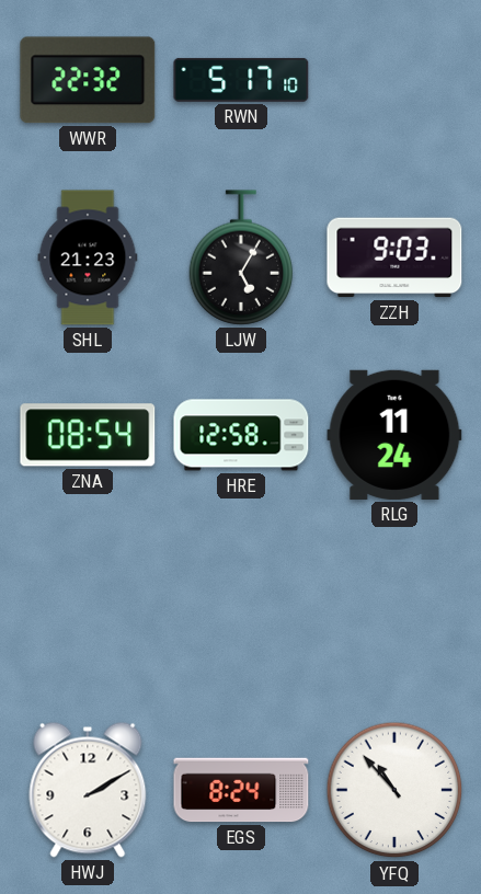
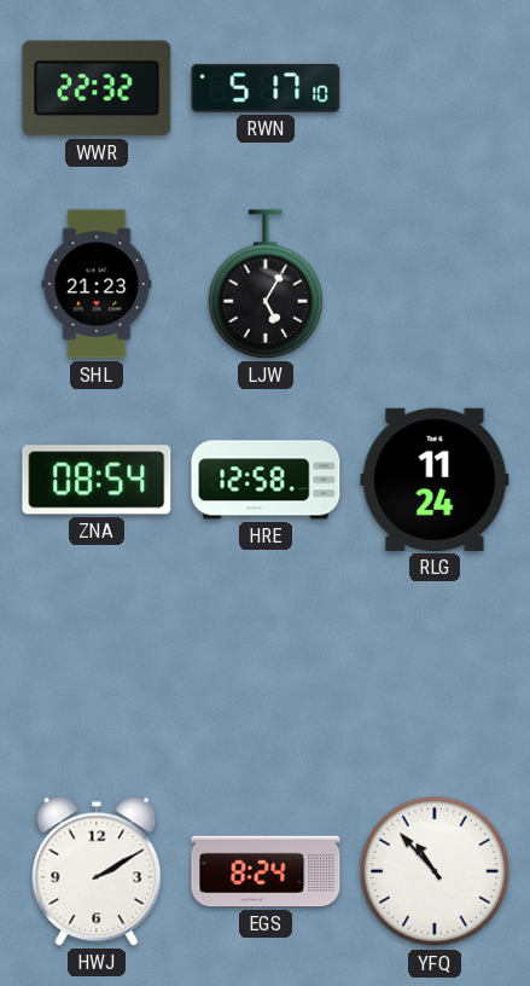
ZZH: 9:03 -> none
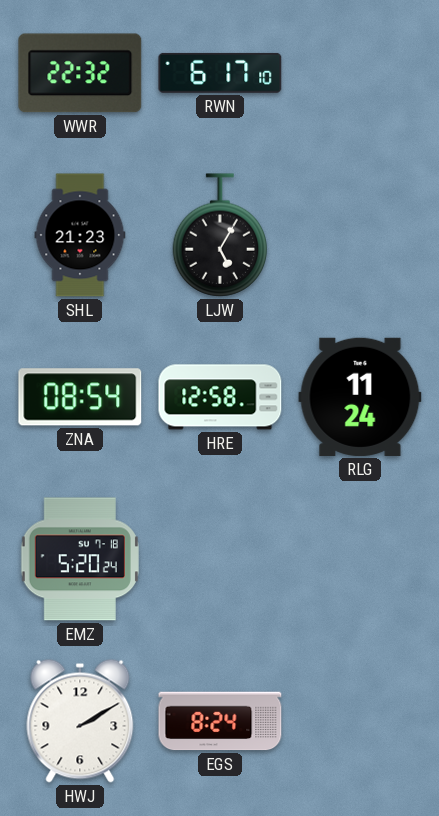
RWN: 5:17 -> 6:17
EMZ: none -> 5:20
YFQ: 10:53 -> none
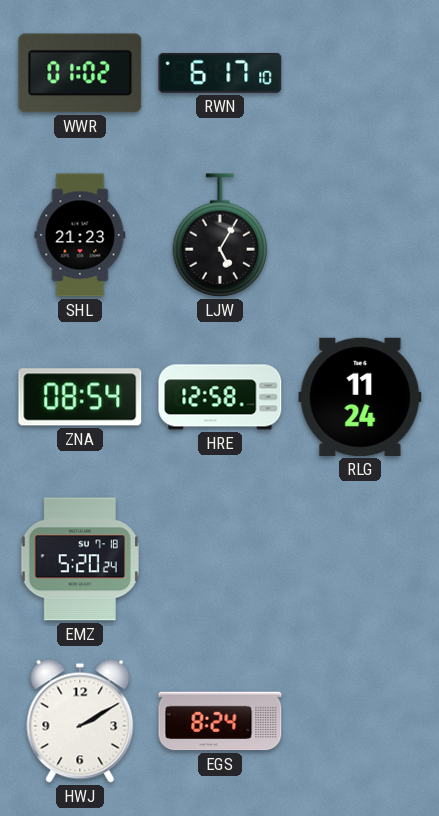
WWR: 22:32 -> 01:02
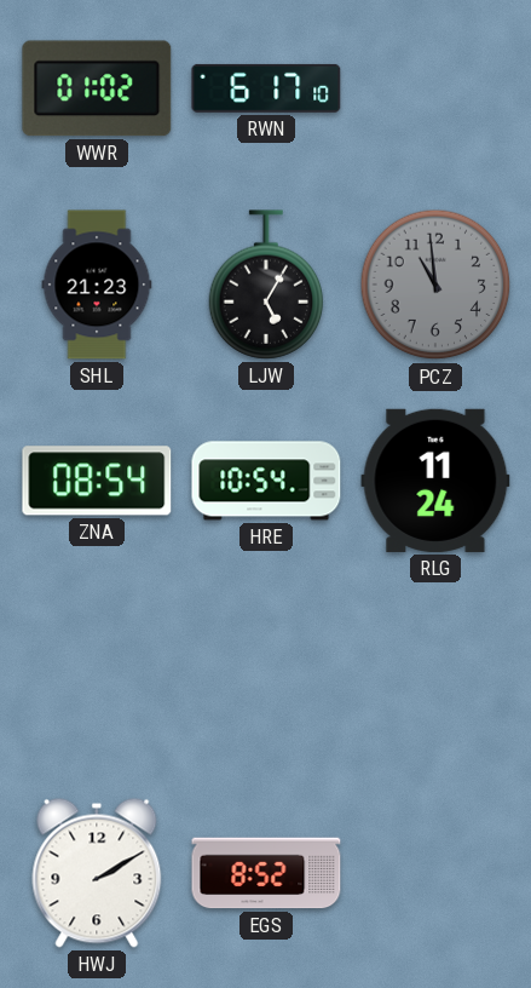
PCZ: none -> 10:59
HRE: 12:58 -> 10:54
EMZ: 5:20 -> none
EGS: 8:24 -> 8:52
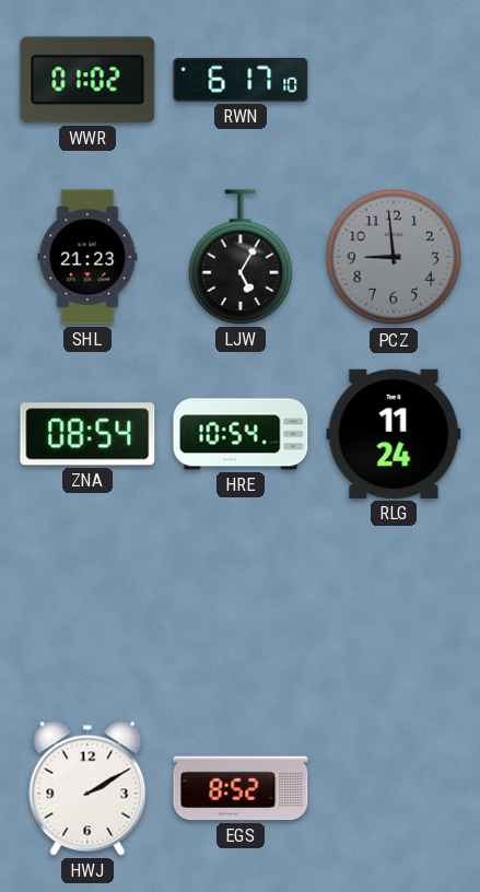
PCZ: 10:59 -> 8:59
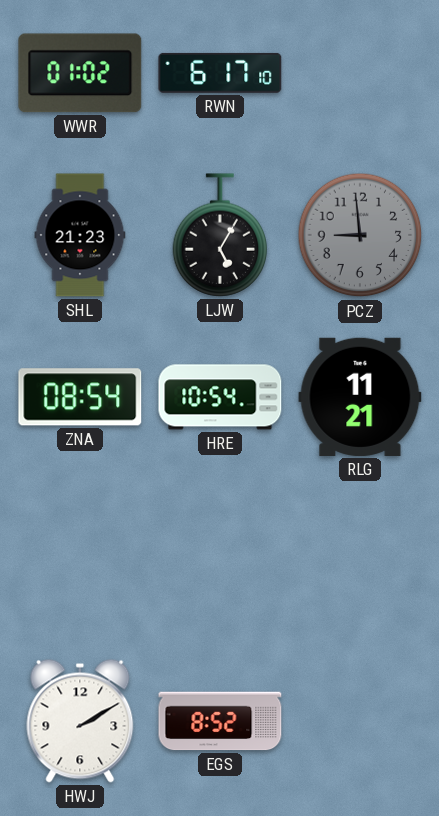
RLG: 11:24 -> 11:21
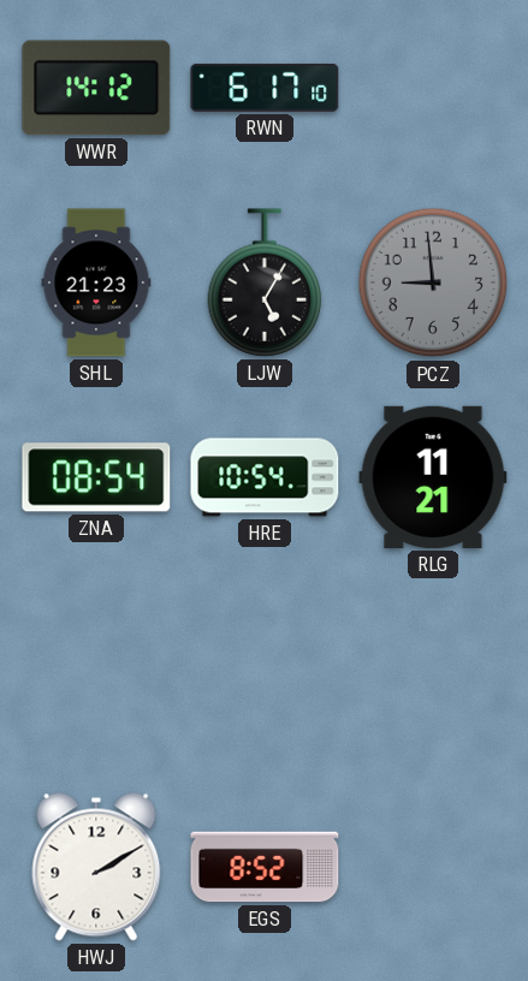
WWR: 01:02 -> 14:12
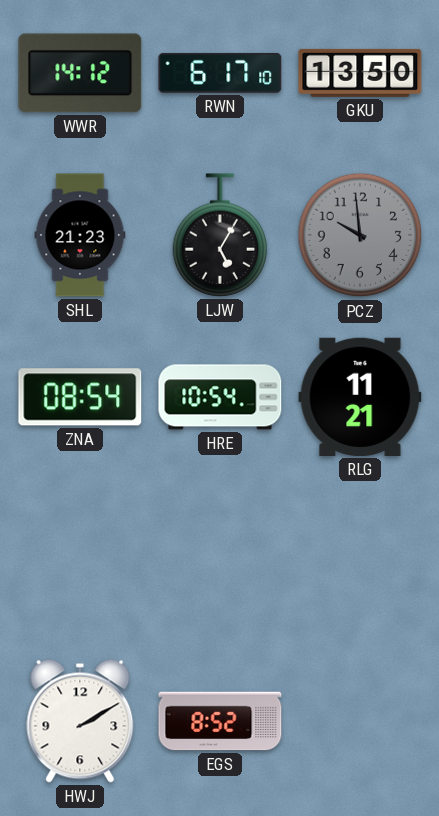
GKU: none -> 13:50
PCZ: 8:59 -> 9:59
